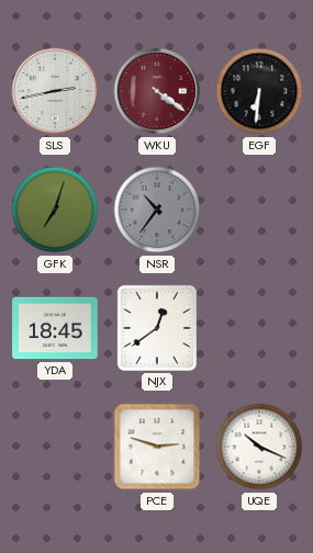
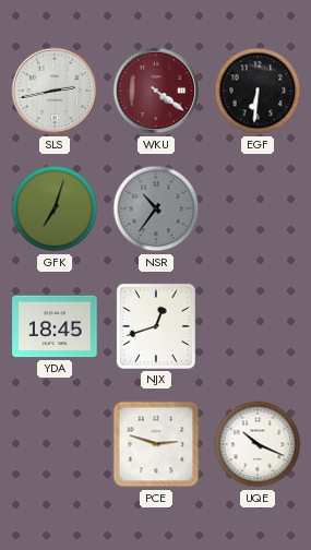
NJX: 12:39 -> 12:42
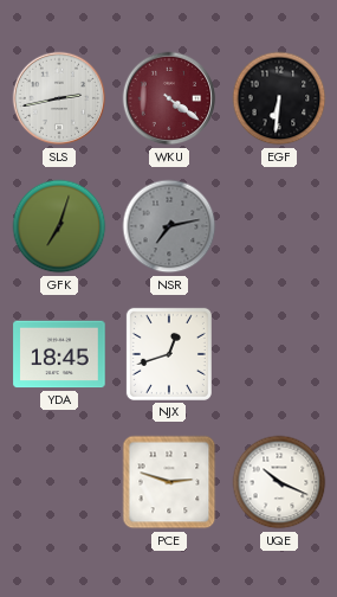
NSR: 10:36 -> 7:13
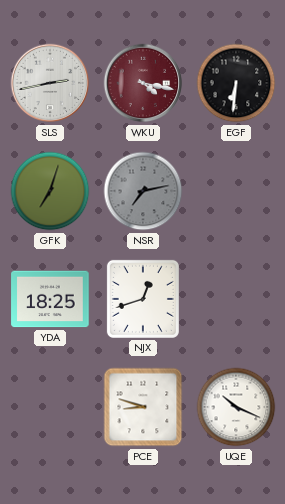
WKU: 4:21 -> 4:17
YDA: 18:45 -> 18:25
PCE: 2:48 -> 8:48
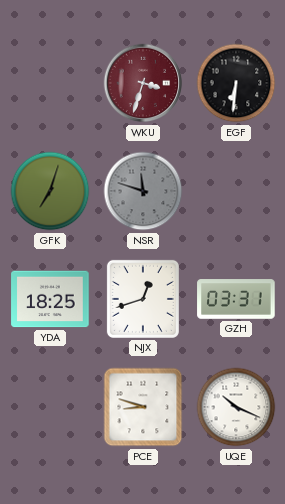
SLS: 2:43 -> none
WKU: 4:17 -> 3:33
NSR: 7:13 -> 11:48
GZH: none -> 03:31
